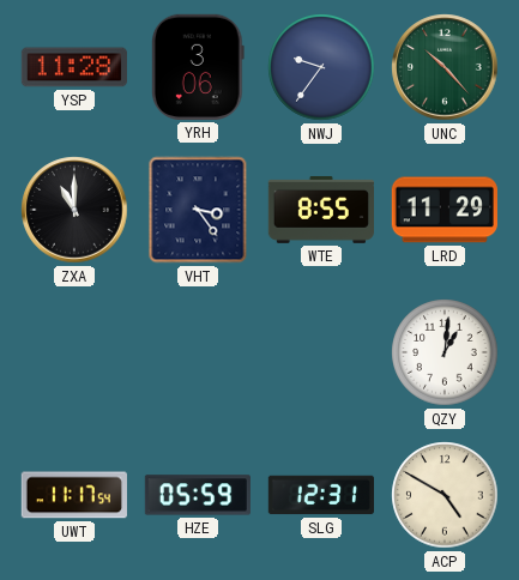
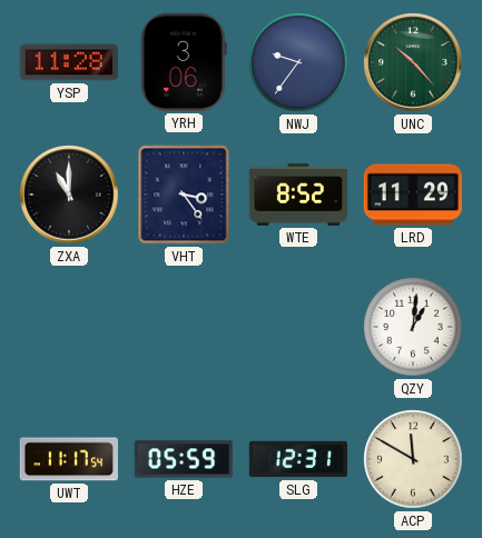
WTE: 8:55 -> 8:52
ACP: 4:50 -> 11:50
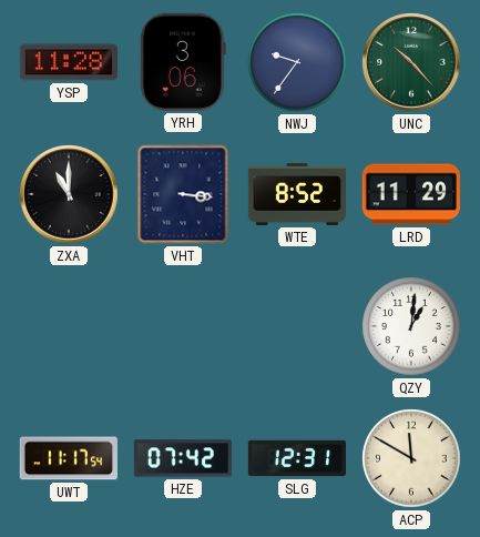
VHT: 3:24 -> 3:16
HZE: 05:59 -> 07:42
